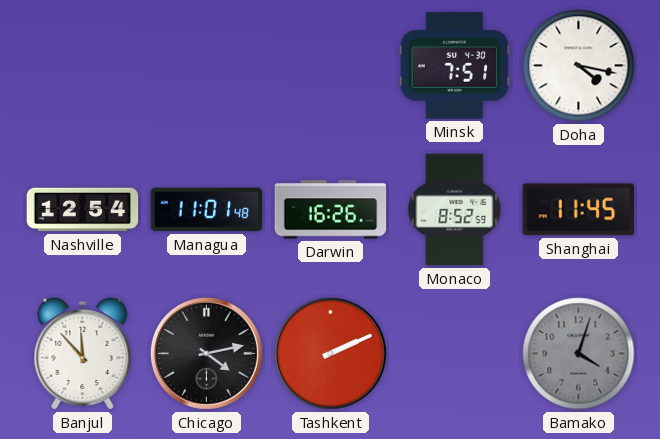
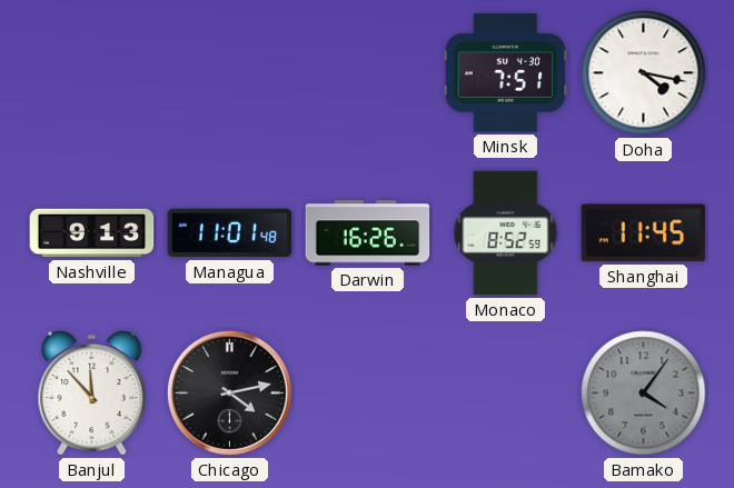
Nashville: 12:54 -> 9:13
Tashkent: 2:11 -> none
Bamako: 4:03 -> 4:06
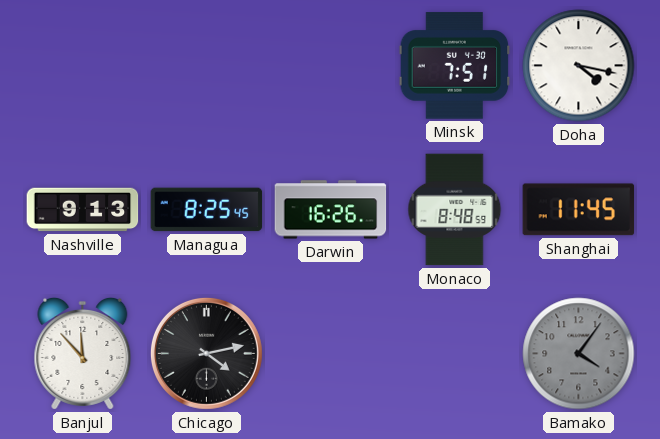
Managua: 11:01 -> 8:25
Monaco: 8:52 -> 8:48
